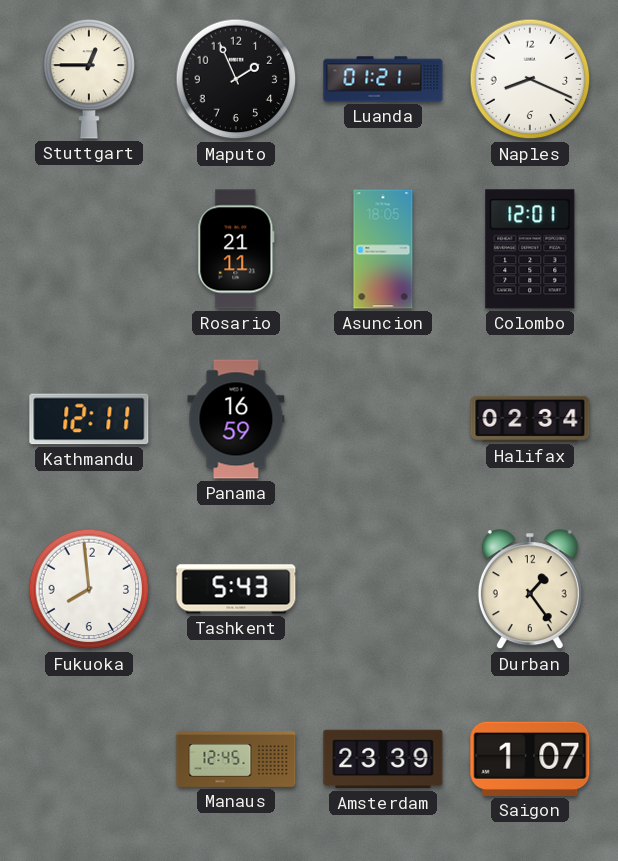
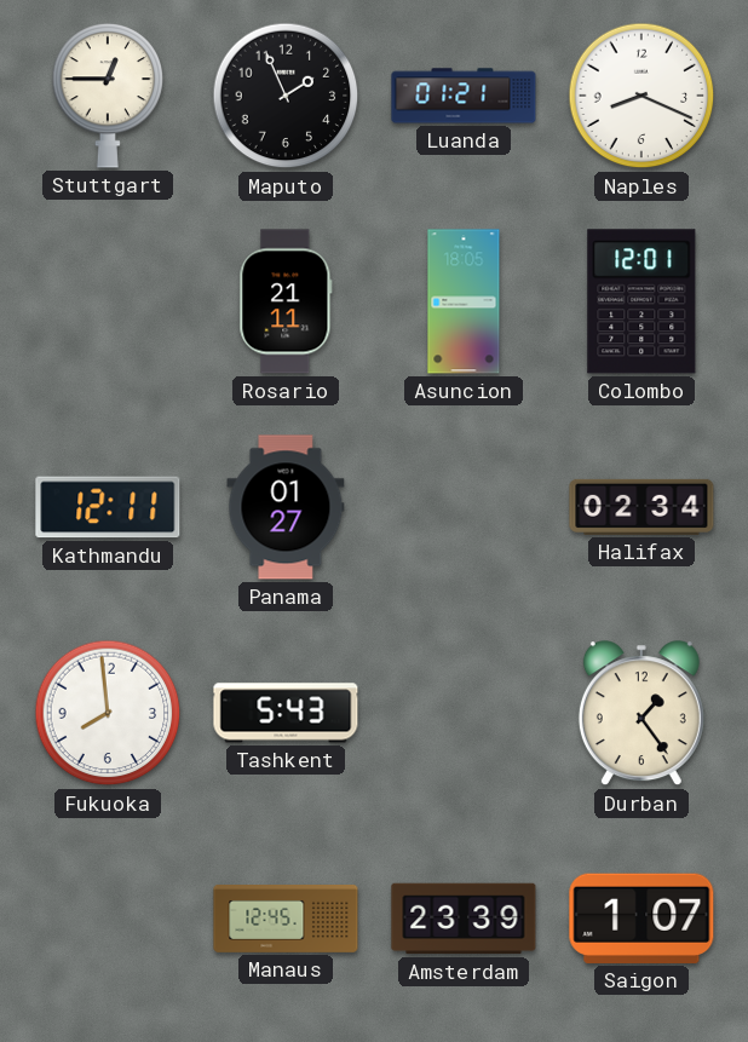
Panama: 16:59 -> 01:27
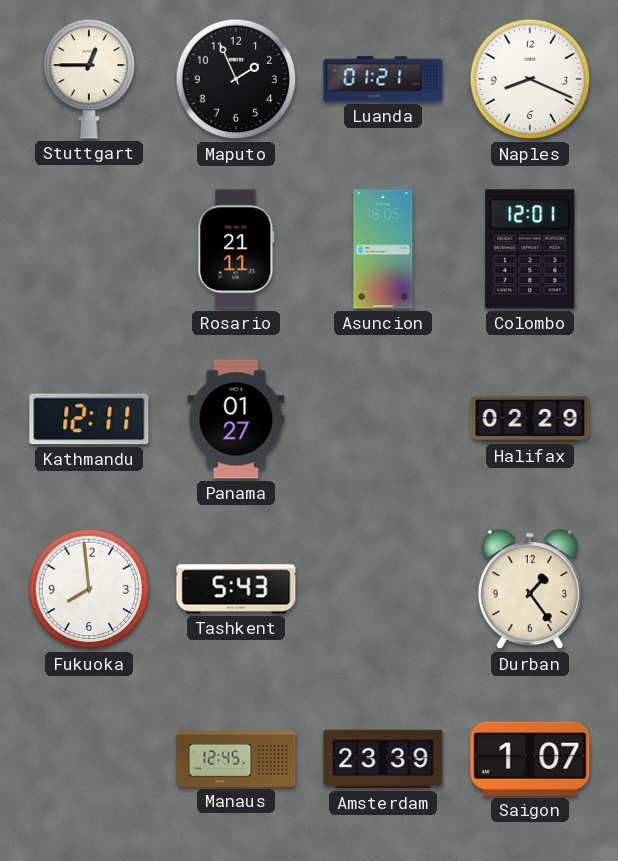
Halifax: 02:34 -> 02:29
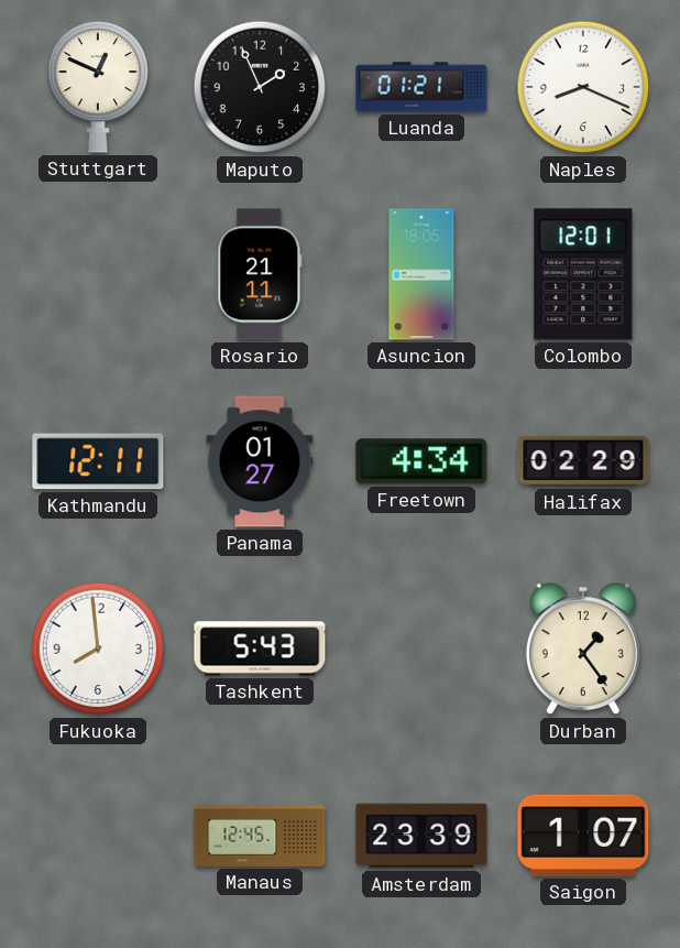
Stuttgart: 12:45 -> 12:49
Freetown: none -> 4:34
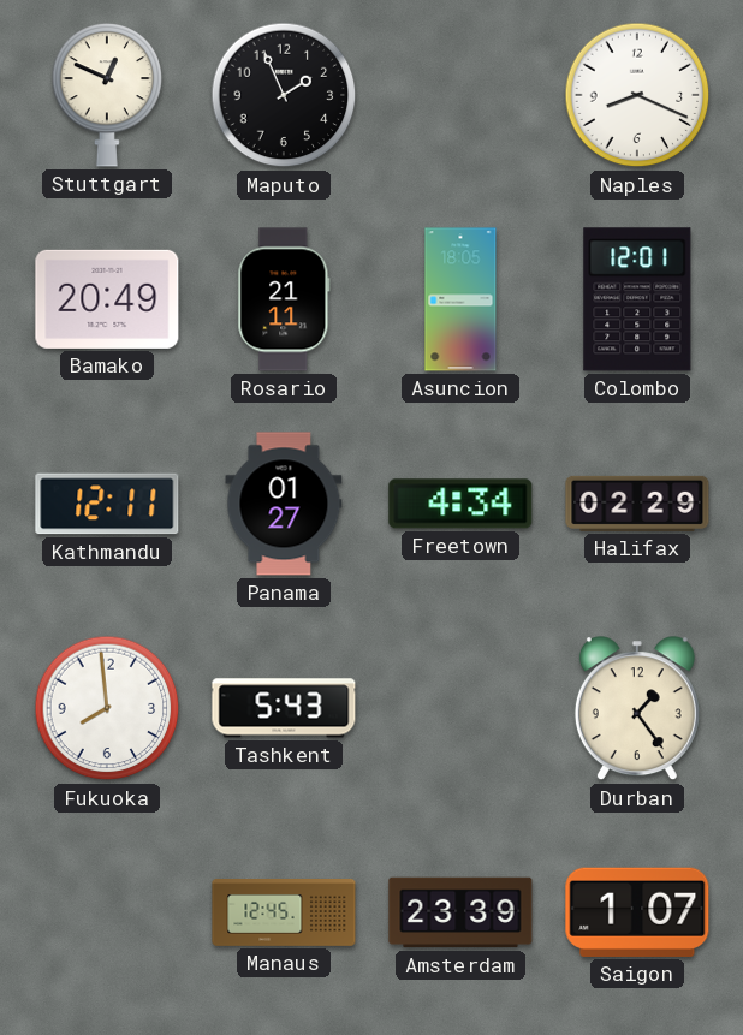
Luanda: 01:21 -> none
Bamako: none -> 20:49
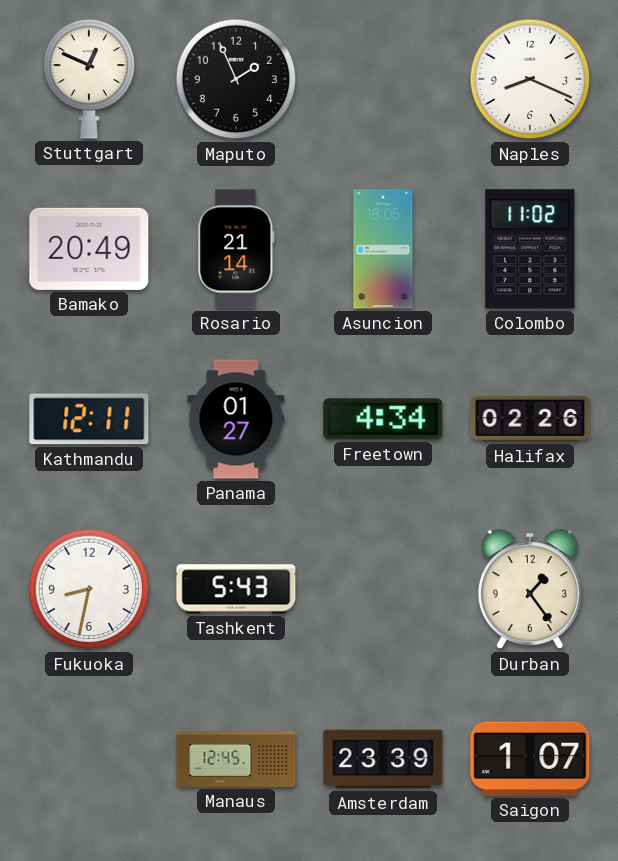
Rosario: 21:11 -> 21:14
Colombo: 12:01 -> 11:02
Halifax: 02:29 -> 02:26
Fukuoka: 7:59 -> 8:32
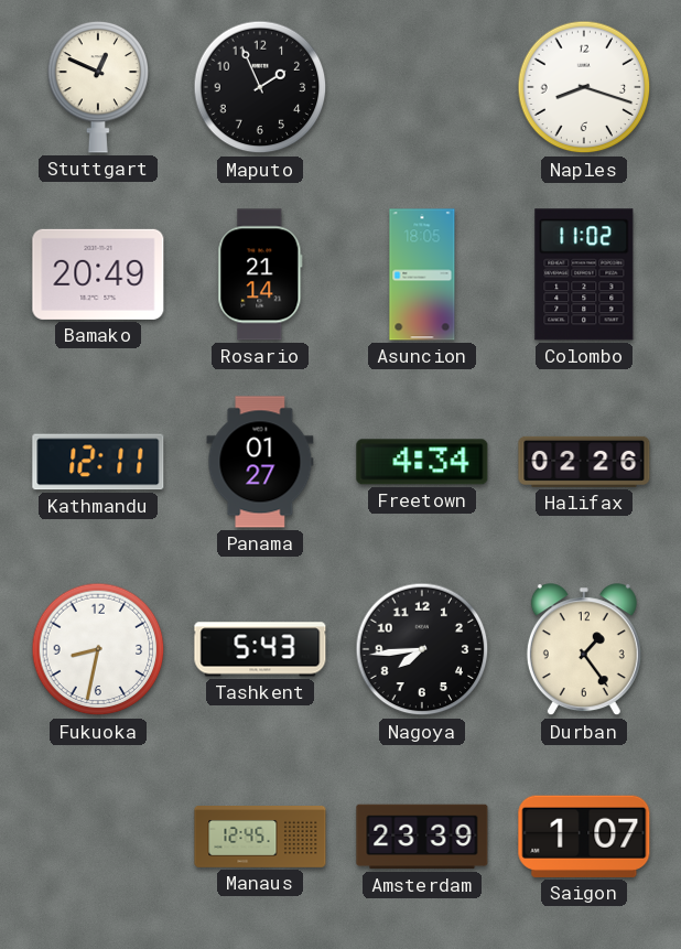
Naples: 8:19 -> 8:18
Nagoya: none -> 7:44
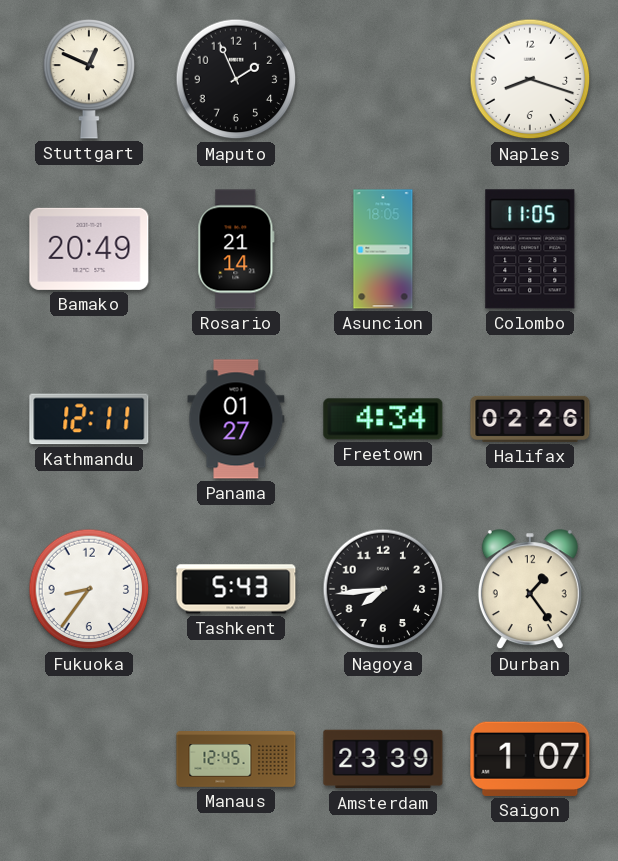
Colombo: 11:02 -> 11:05
Fukuoka: 8:32 -> 8:36
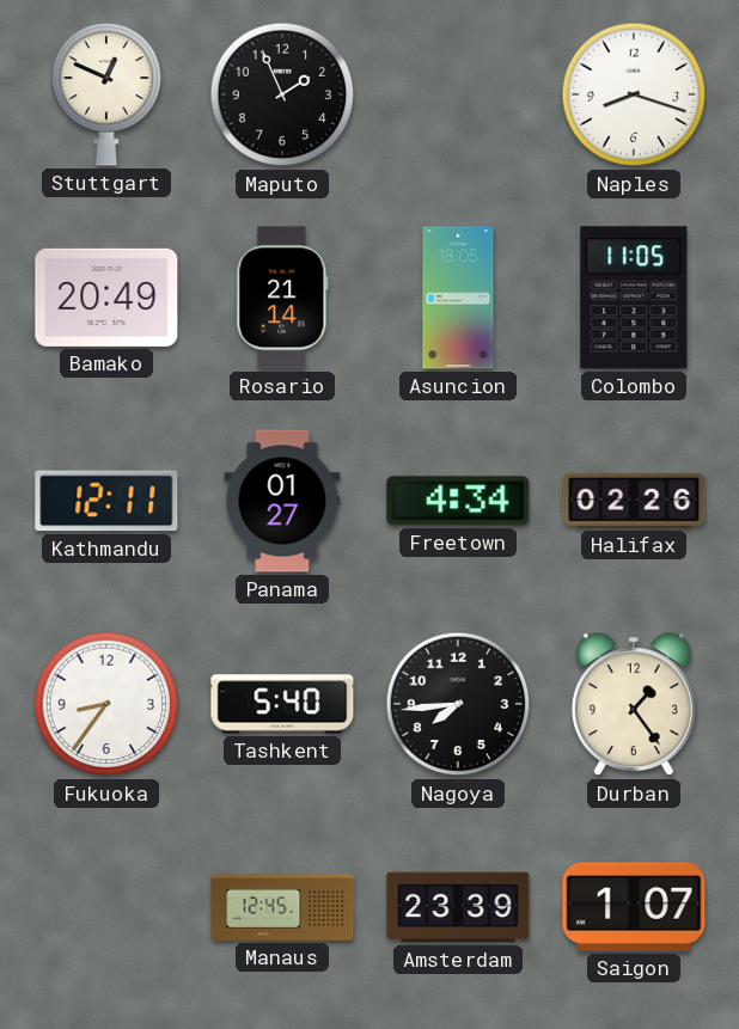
Tashkent: 5:43 -> 5:40
